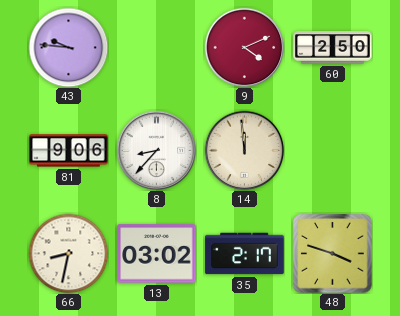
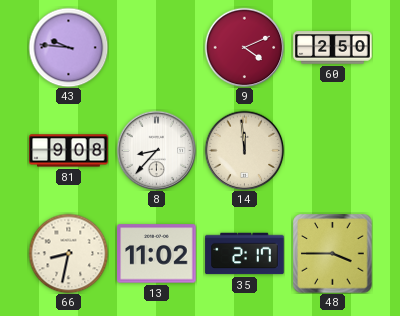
81: 9:06 -> 9:08
13: 03:02 -> 11:02
48: 3:48 -> 3:45
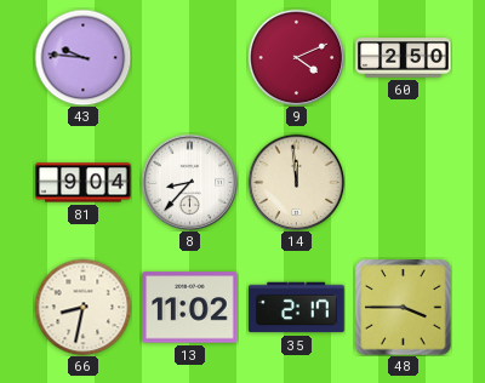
81: 9:08 -> 9:04
